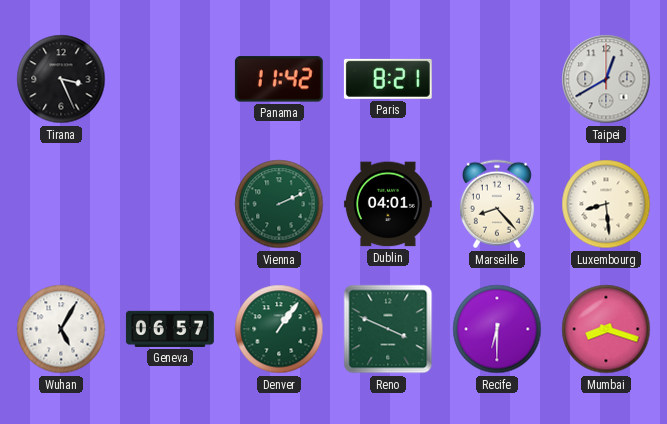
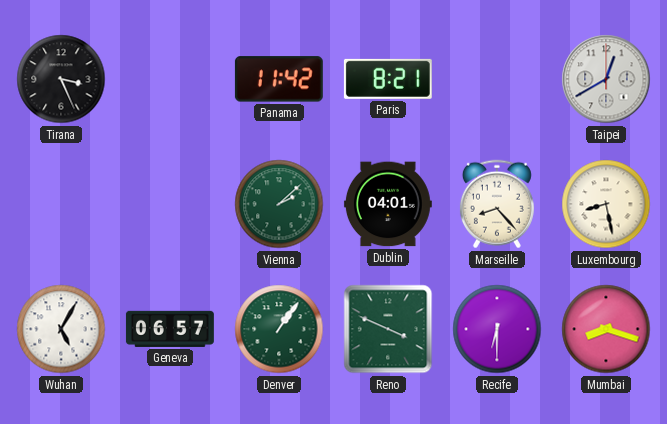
Vienna: 2:11 -> 2:08
Luxembourg: 8:29 -> 8:28
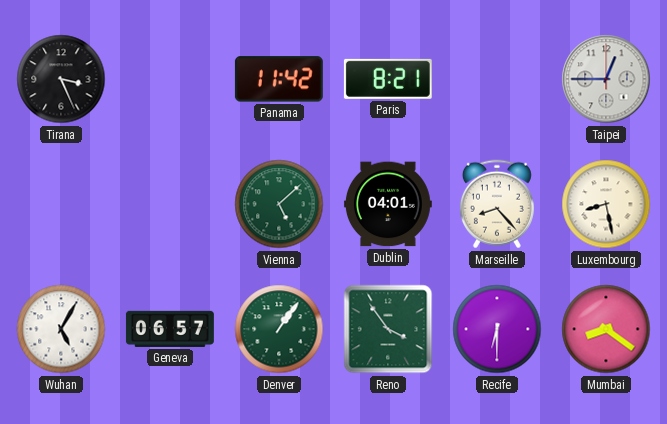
Taipei: 12:40 -> 12:45
Vienna: 2:08 -> 5:08
Reno: 3:49 -> 3:54
Mumbai: 8:18 -> 8:21
